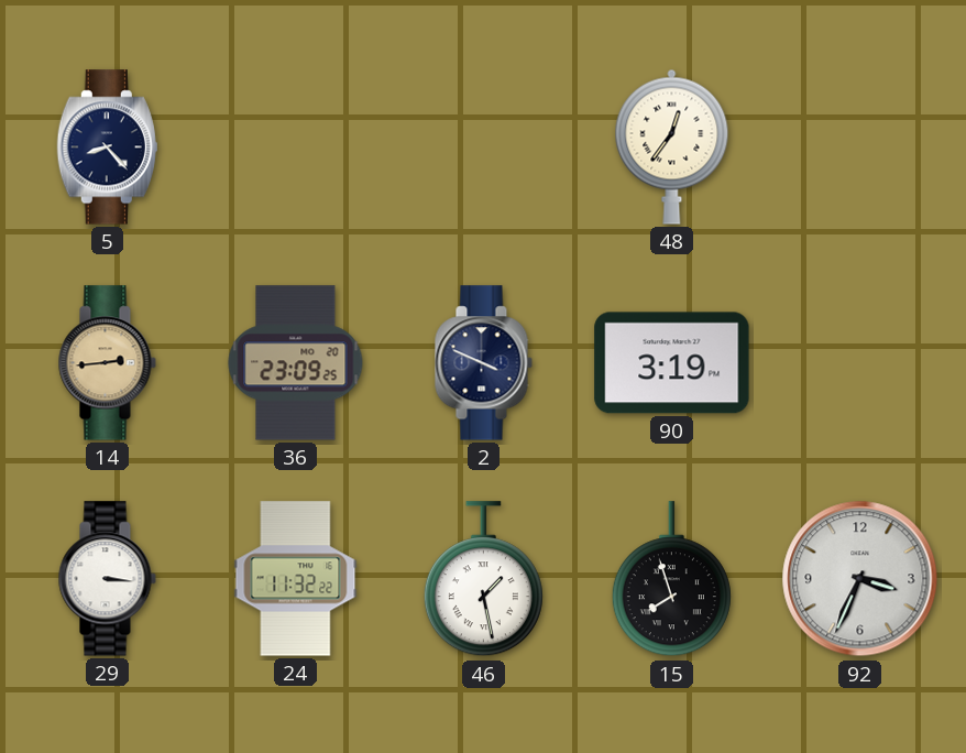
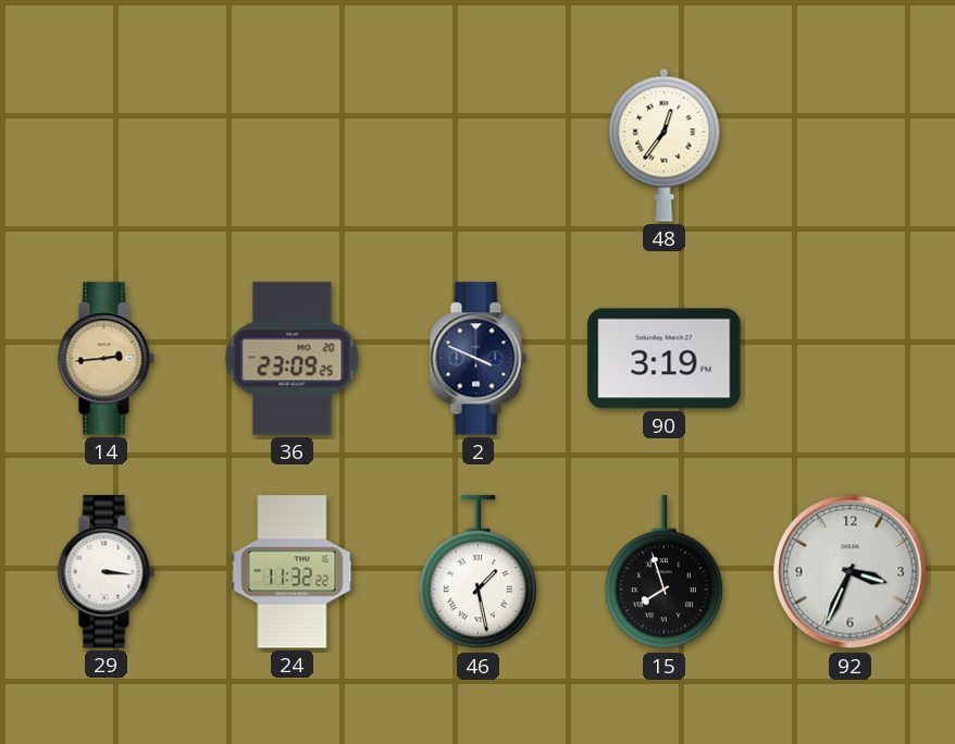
5: 8:23 -> none
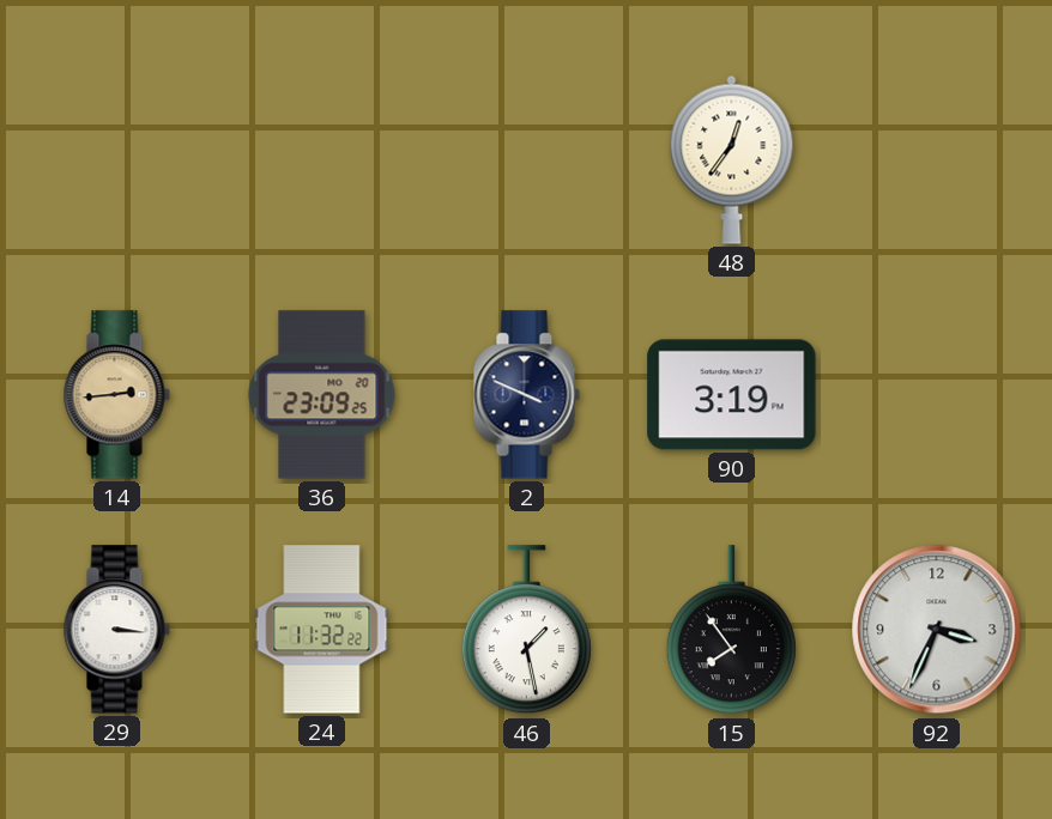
15: 7:57 -> 7:54
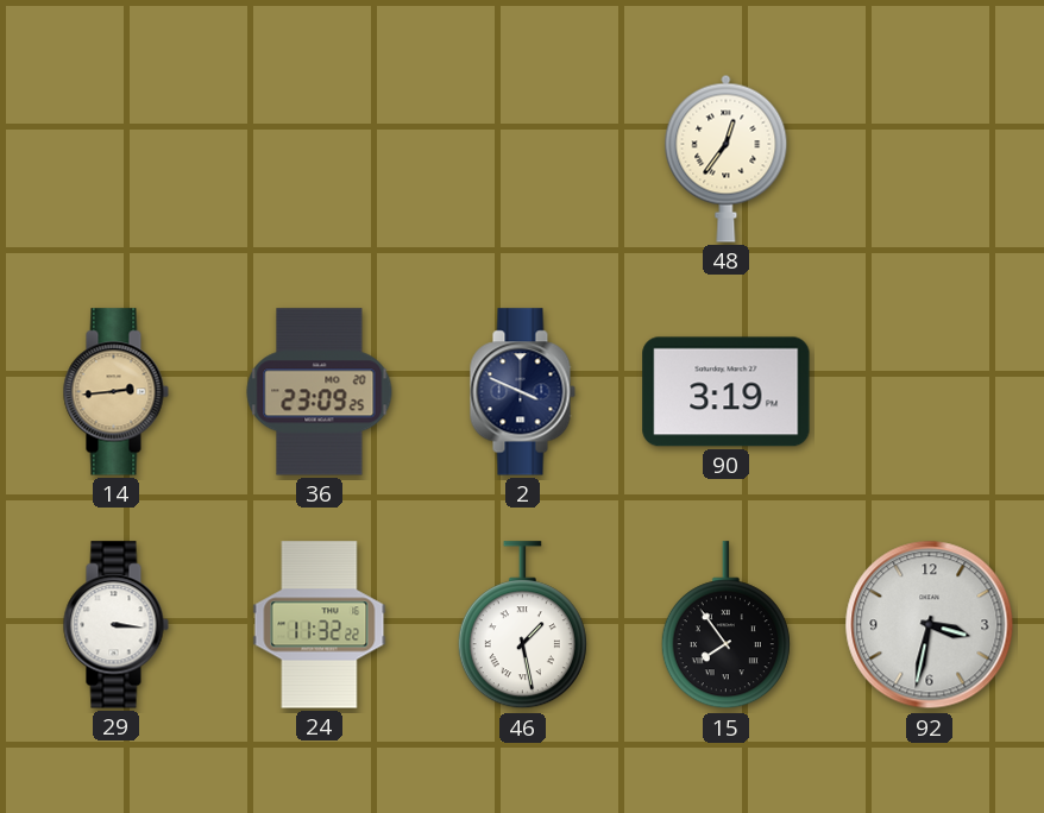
92: 3:34 -> 3:32
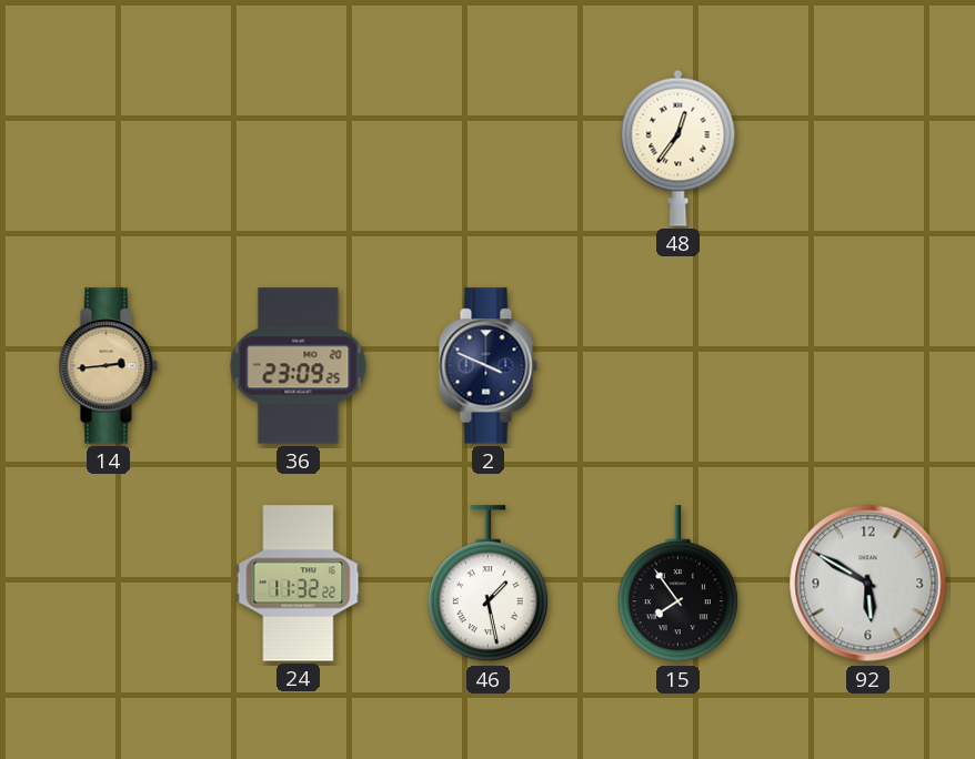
90: 3:19 -> none
29: 3:16 -> none
92: 3:32 -> 5:50
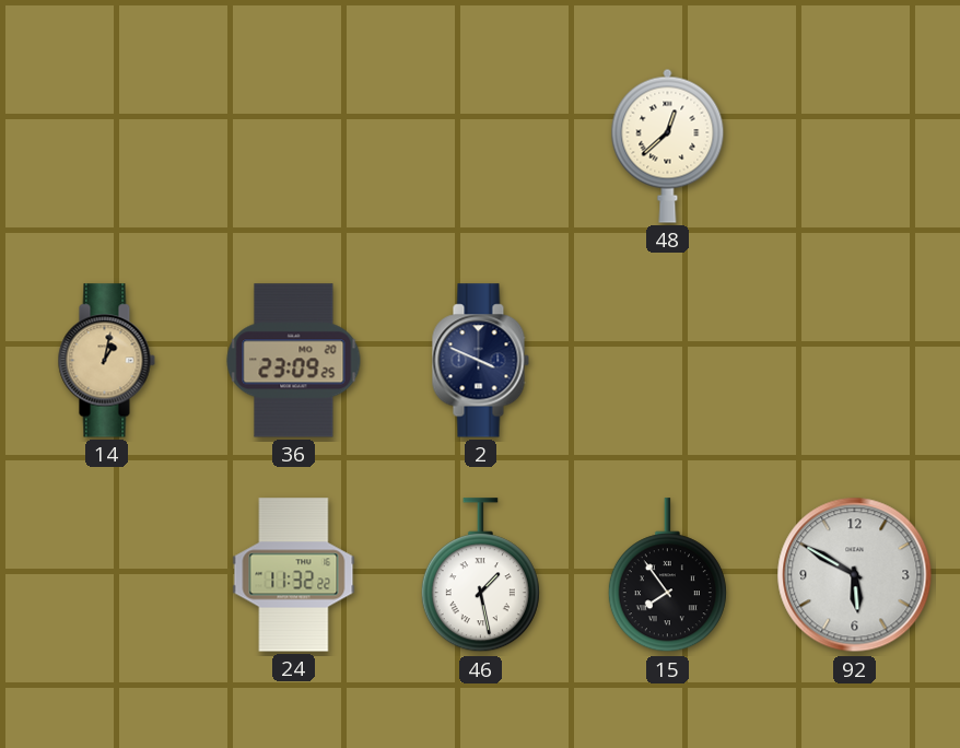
48: 12:36 -> 12:38
14: 2:44 -> 1:02
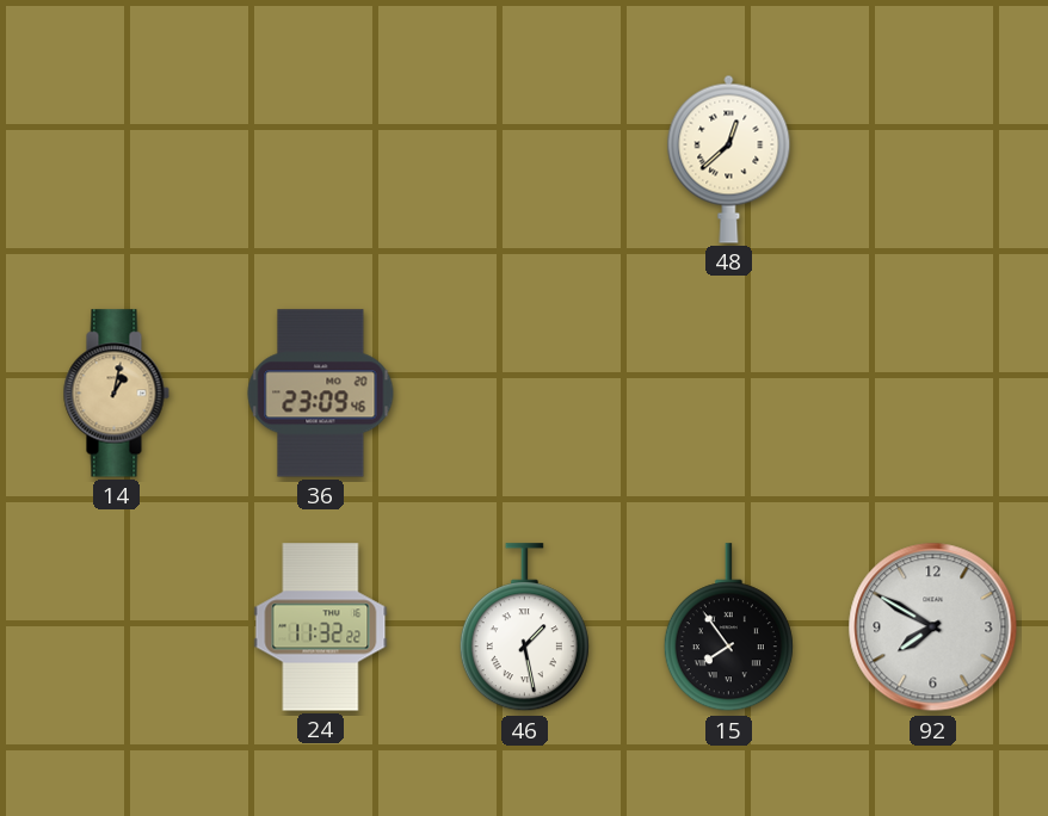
36: 23:09:25 -> 23:09:46
2: 3:49 -> none
92: 5:50 -> 7:50
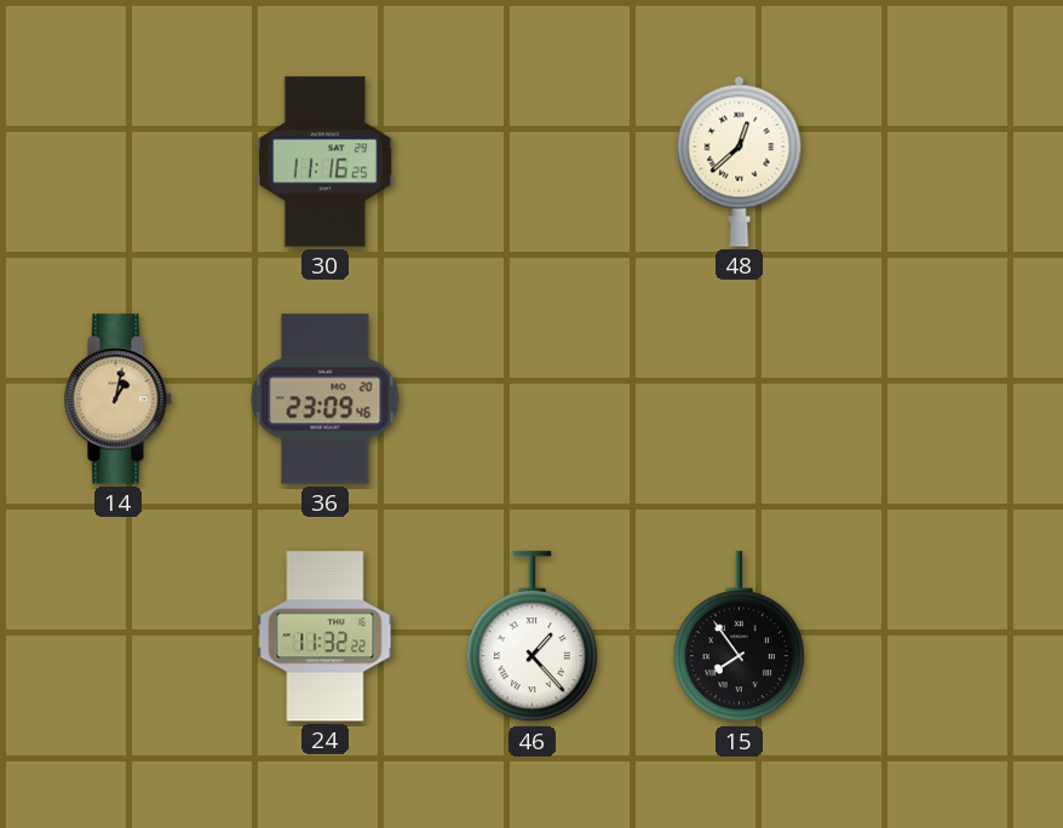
30: none -> 11:16
46: 1:28 -> 1:23
92: 7:50 -> none
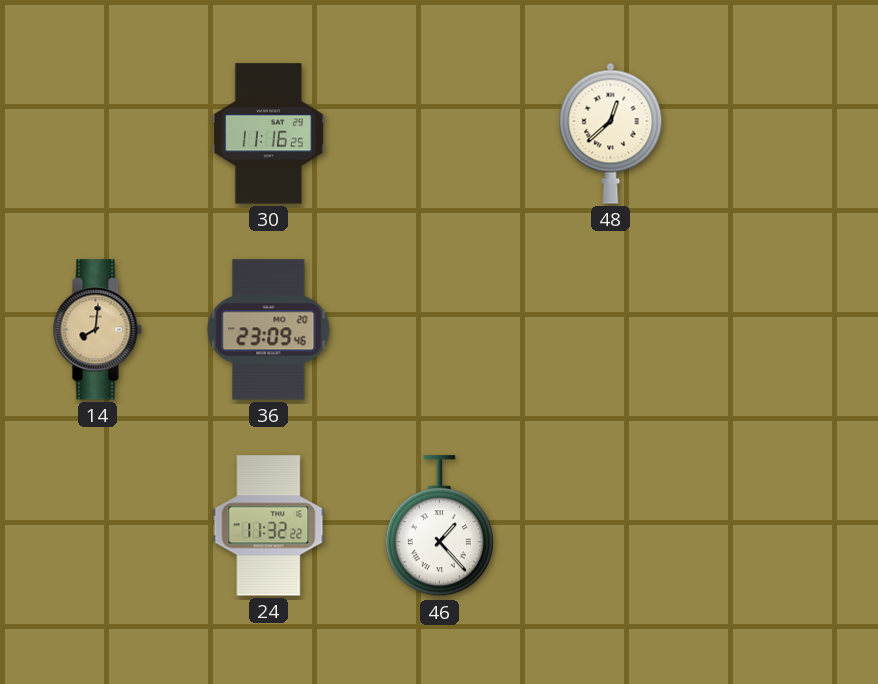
14: 1:02 -> 8:01
15: 7:54 -> none
